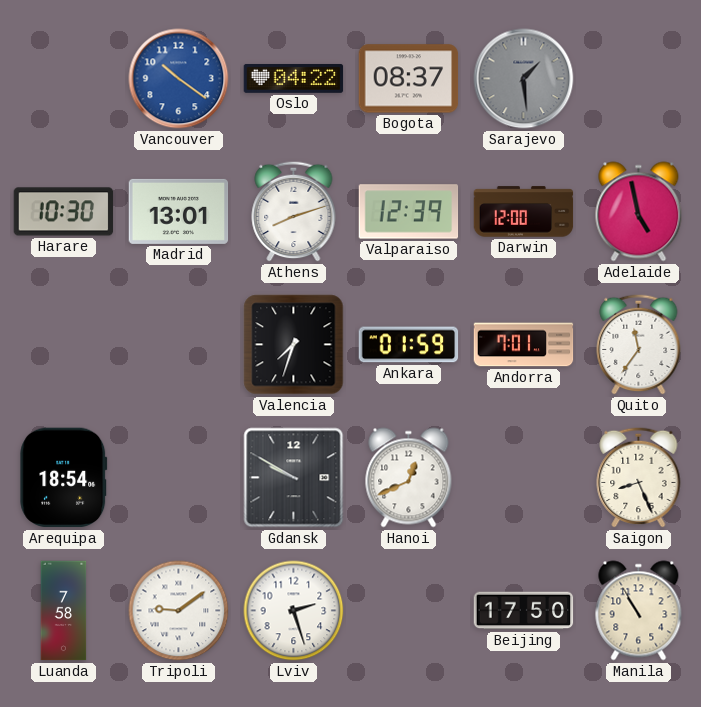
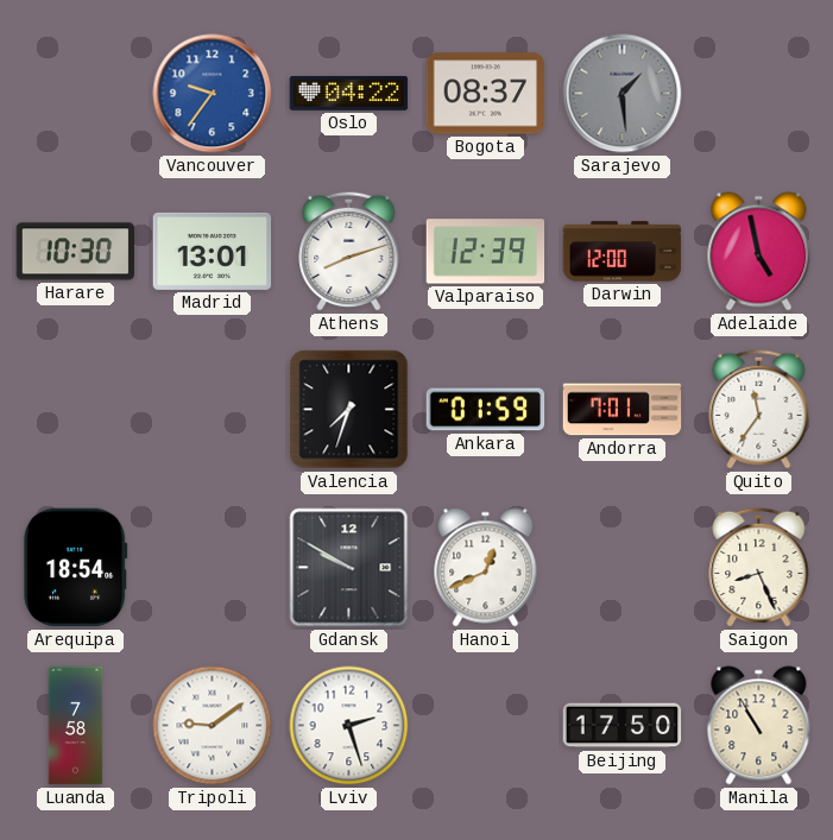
Vancouver: 10:21 -> 9:36
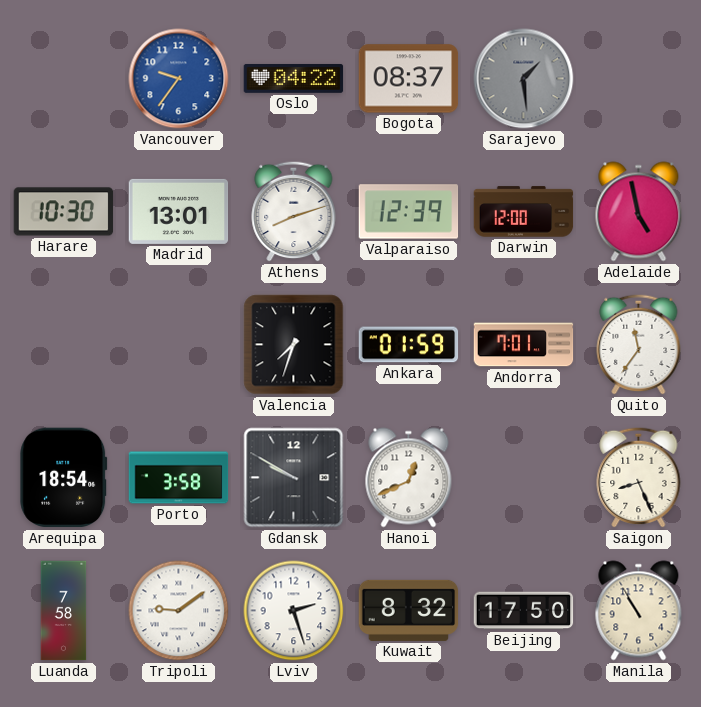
Porto: none -> 3:58
Kuwait: none -> 8:32
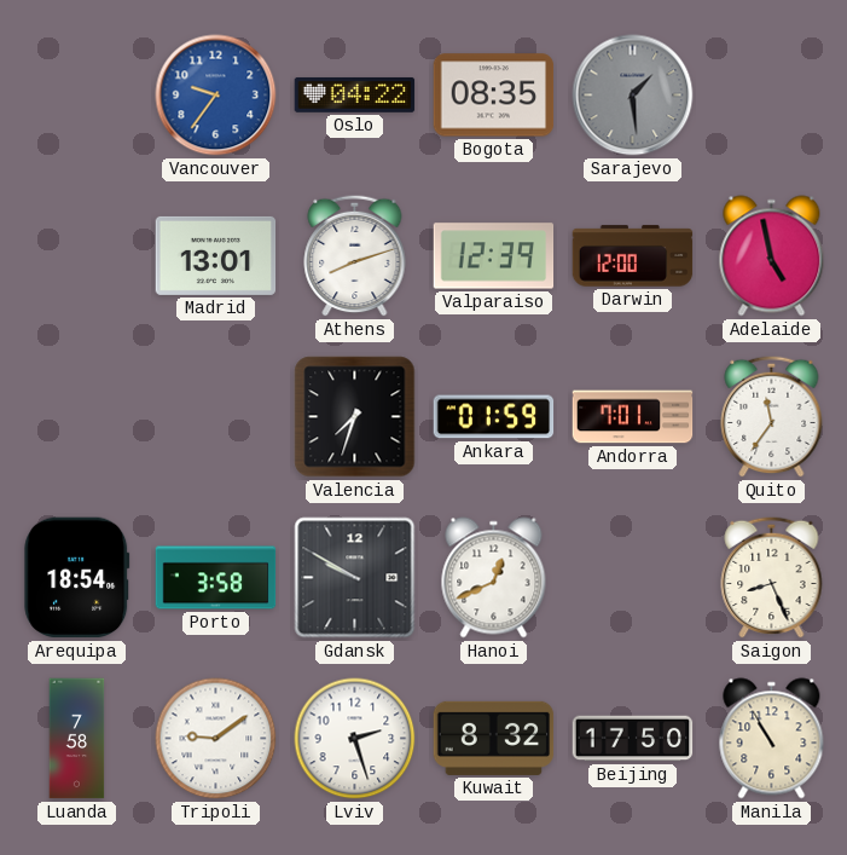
Bogota: 08:37 -> 08:35
Harare: 10:30 -> none
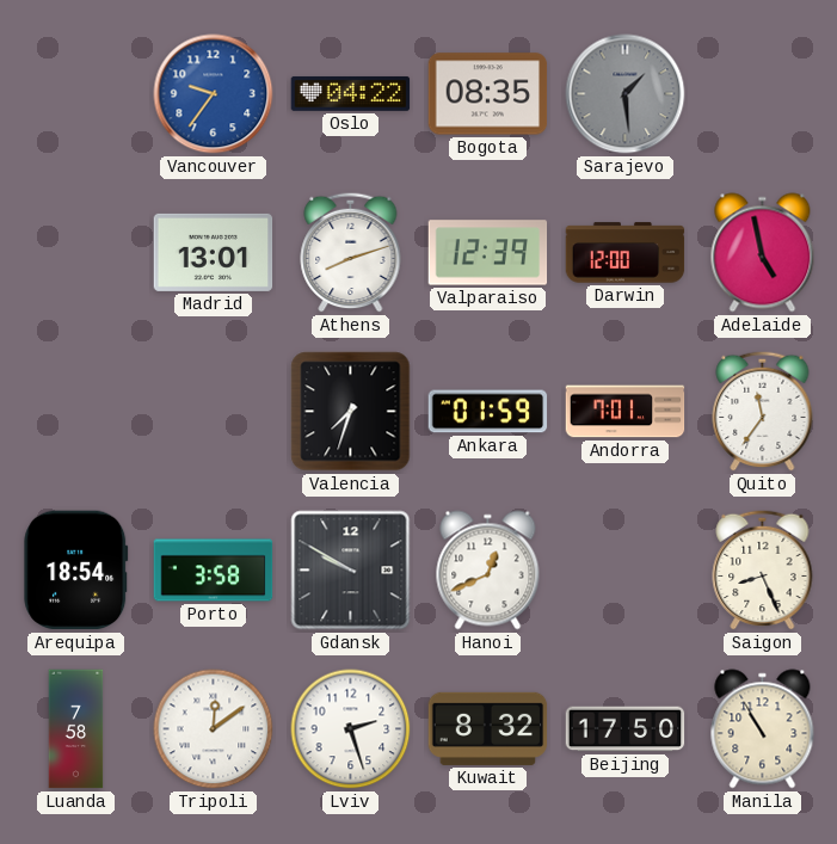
Tripoli: 9:09 -> 12:09
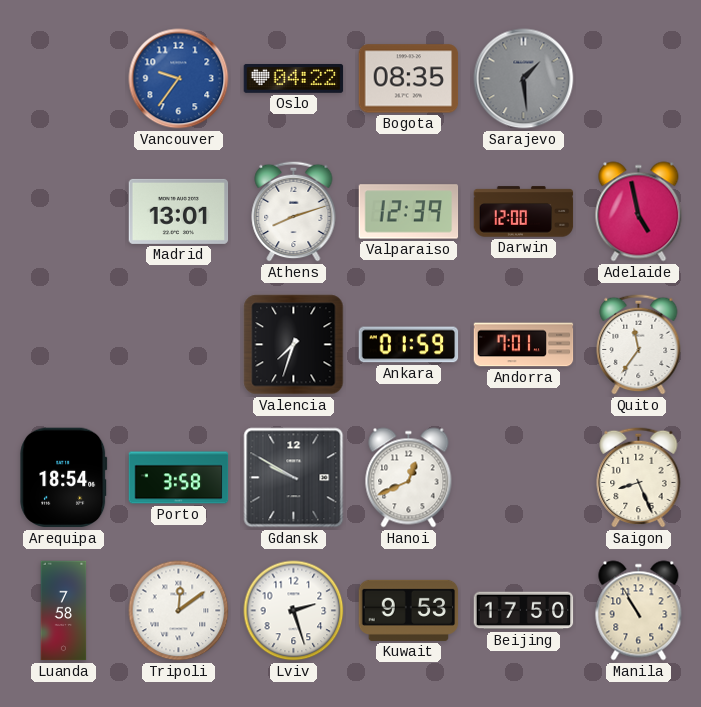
Kuwait: 8:32 -> 9:53
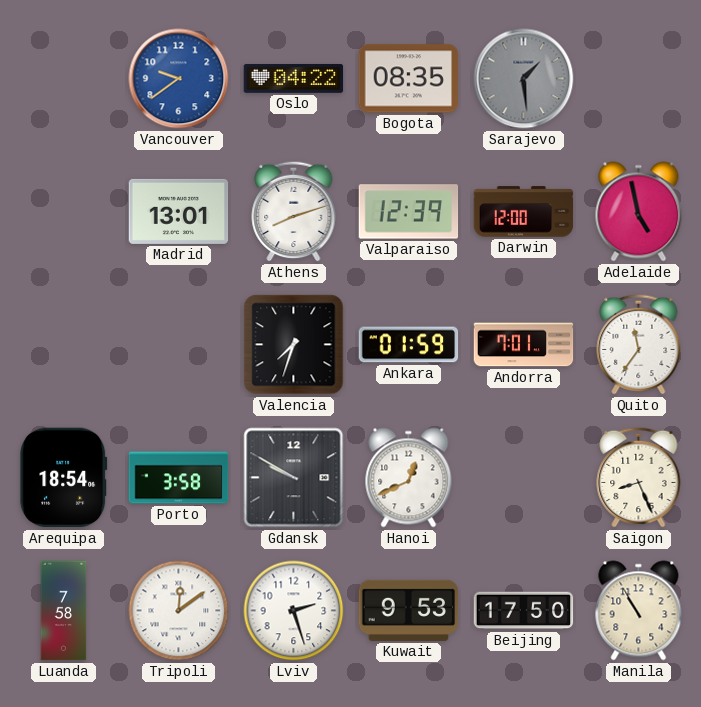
Vancouver: 9:36 -> 9:39
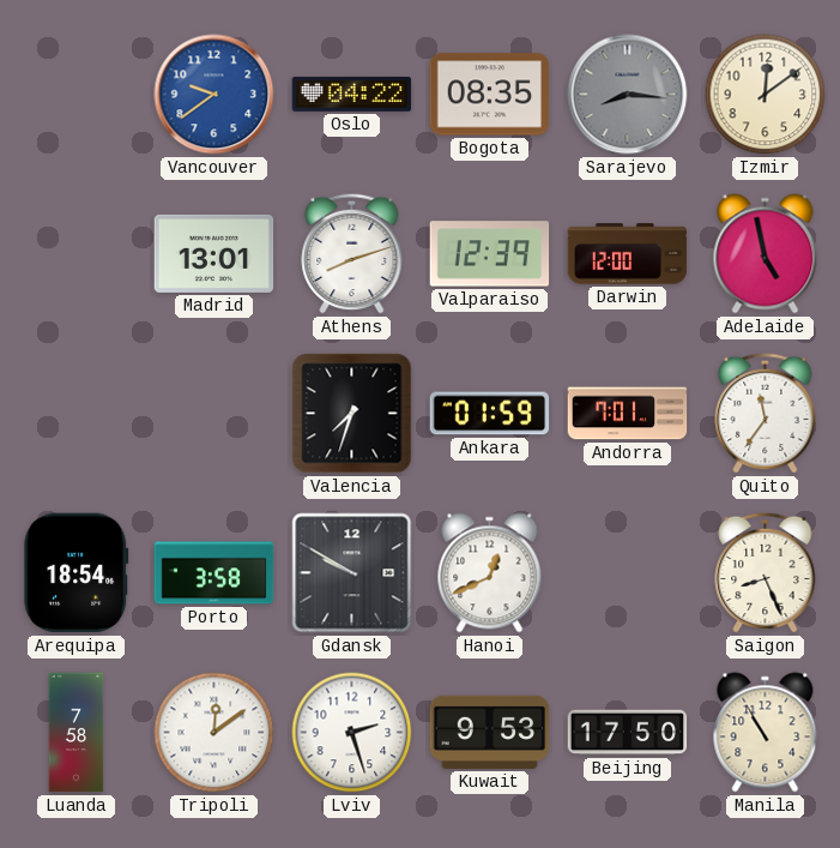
Sarajevo: 1:29 -> 8:16
Izmir: none -> 12:09
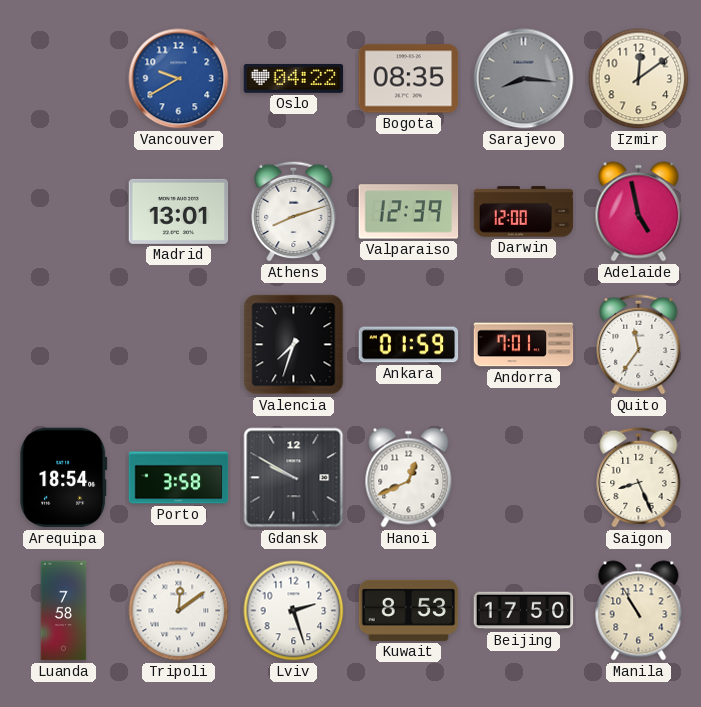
Vancouver: 9:39 -> 9:40
Kuwait: 9:53 -> 8:53
